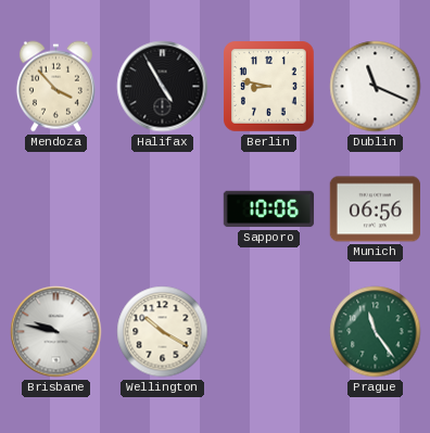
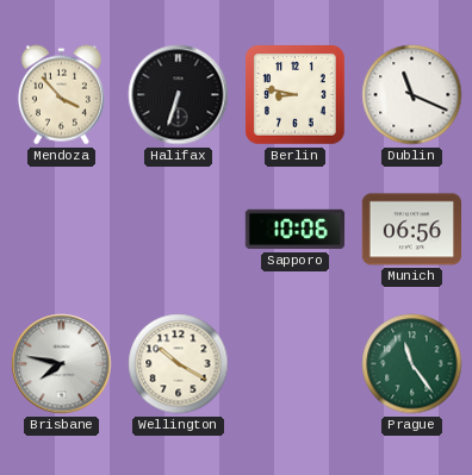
Halifax: 4:55 -> 6:33
Brisbane: 9:47 -> 7:47
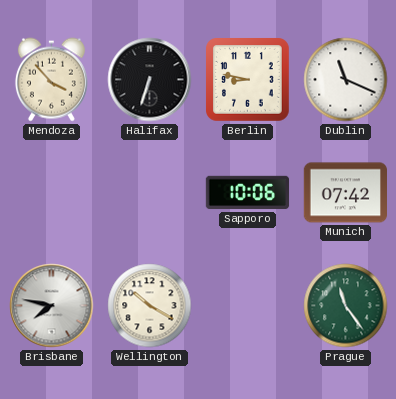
Munich: 06:56 -> 07:42
